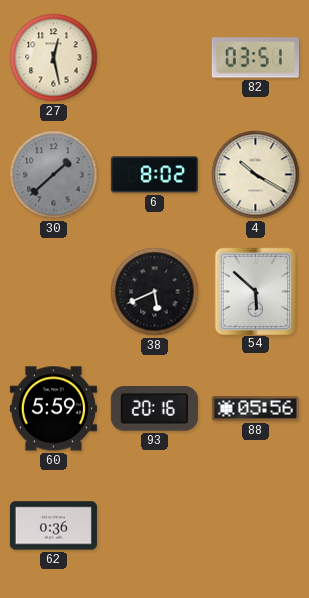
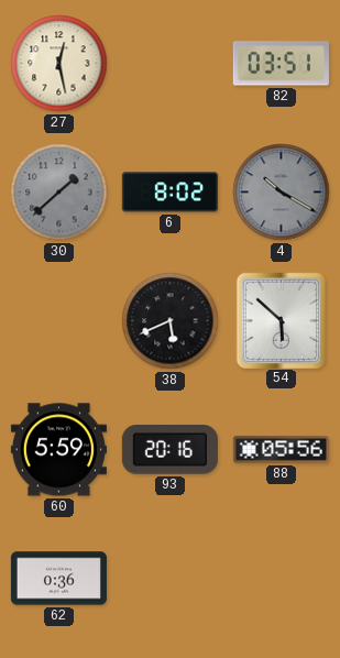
4 dial: cream -> grey
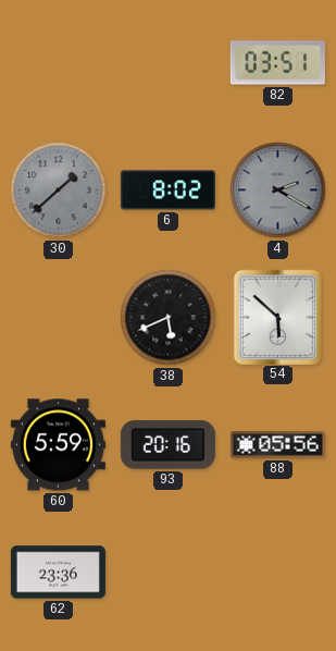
27: 12:28 -> none
4: 10:20 -> 2:20
62: 0:36 -> 23:36
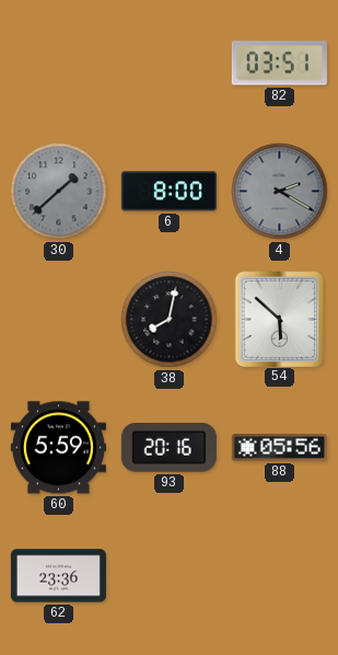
6: 8:02 -> 8:00
38: 5:41 -> 8:02
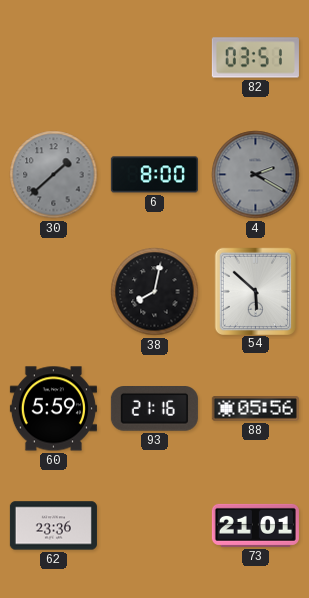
93: 20:16 -> 21:16
73: none -> 21:01
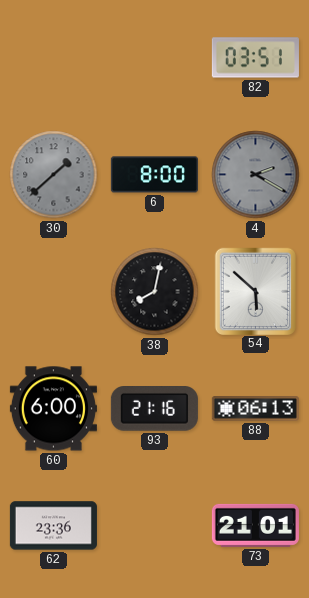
60: 5:59 -> 6:00
88: 05:56 -> 06:13
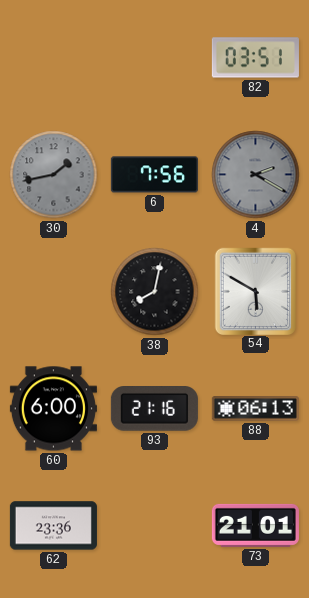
30: 1:38 -> 1:43
6: 8:00 -> 7:56
54: 5:52 -> 5:50
